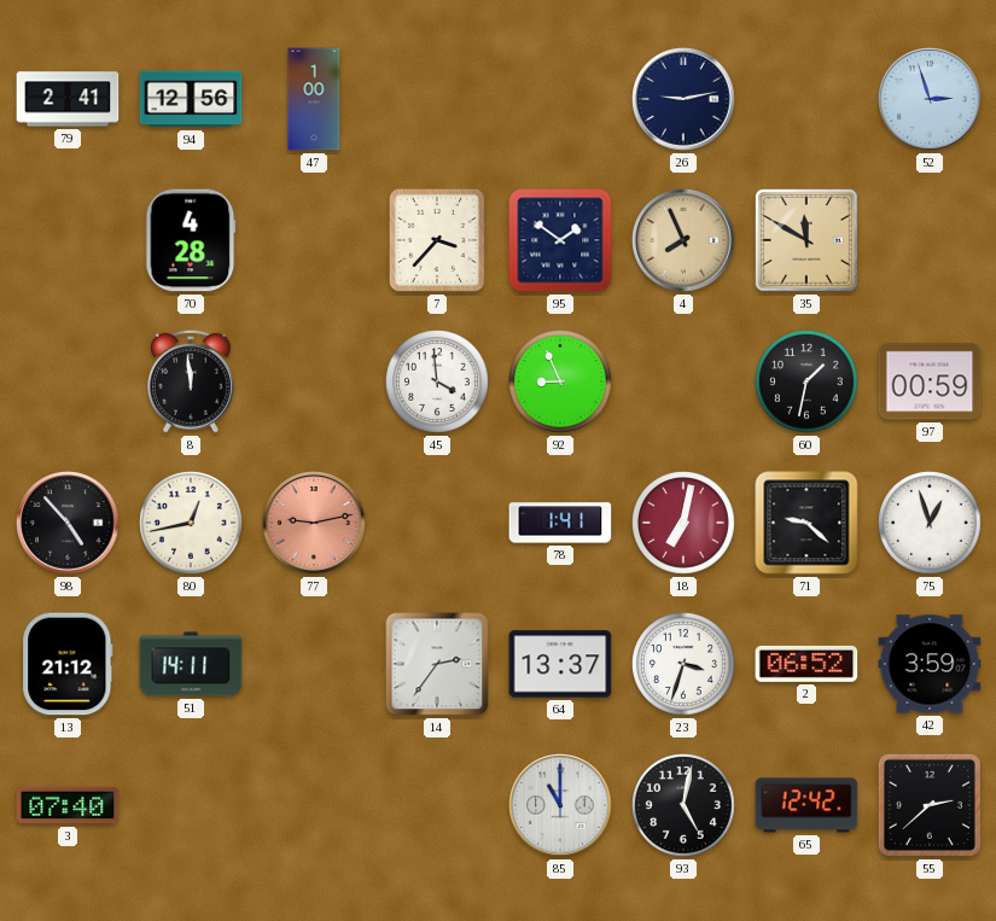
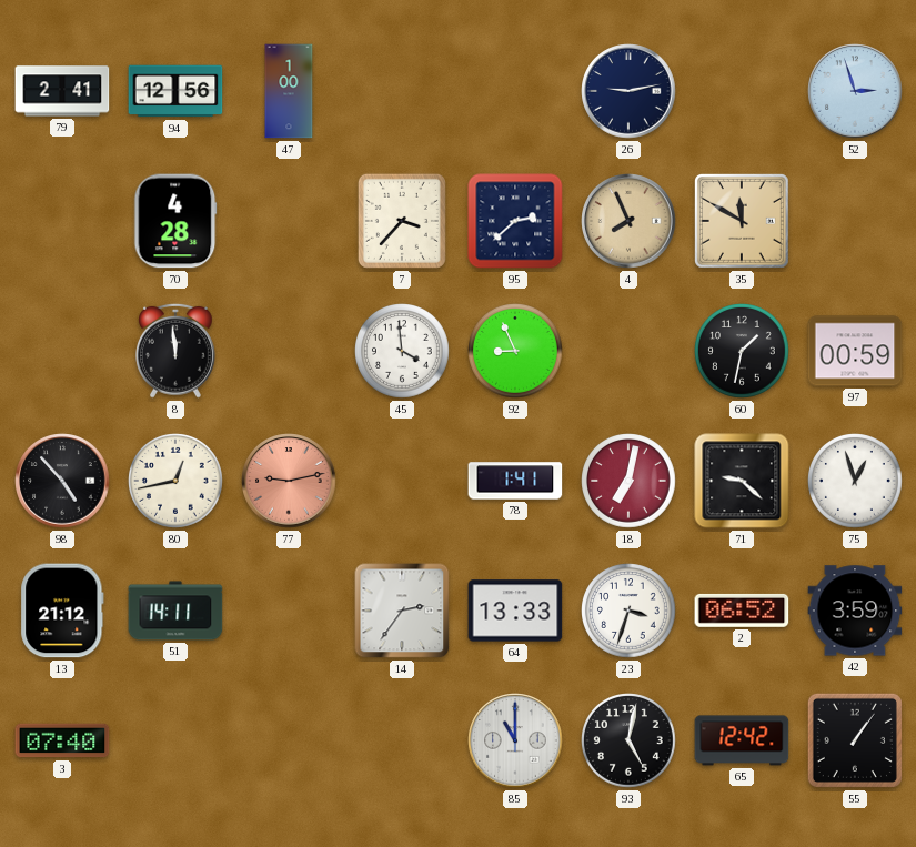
95: 1:51 -> 2:38
64: 13:37 -> 13:33
55: 2:38 -> 1:06
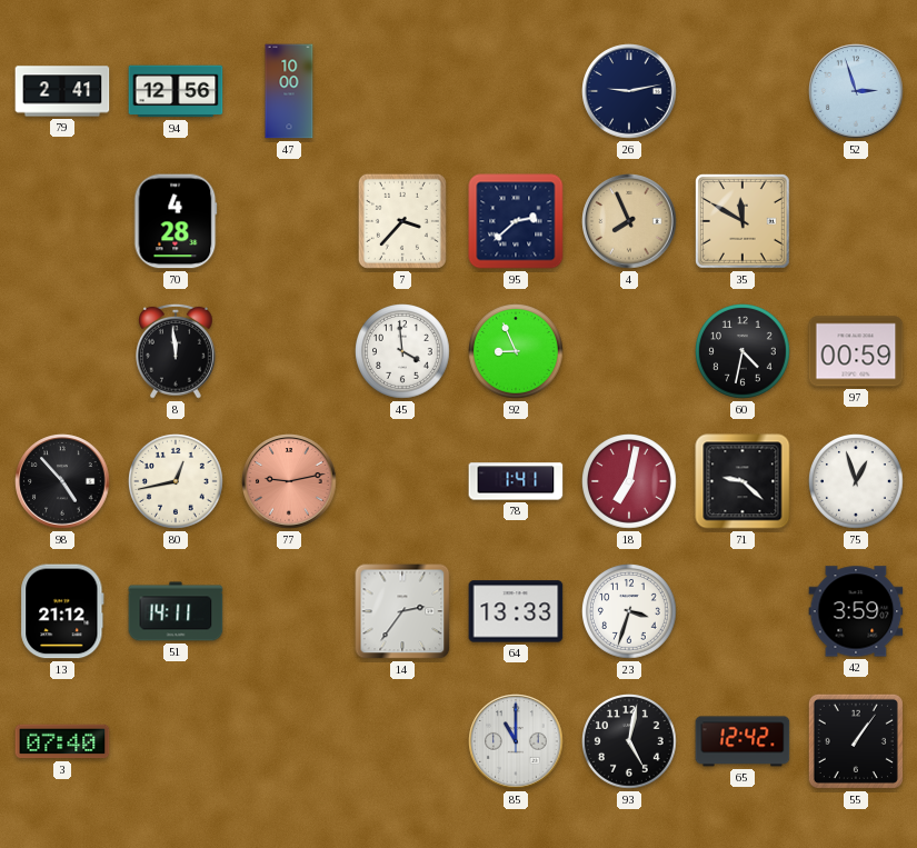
47: 1:00 -> 10:00
60: 1:32 -> 4:32
2: 06:52 -> none
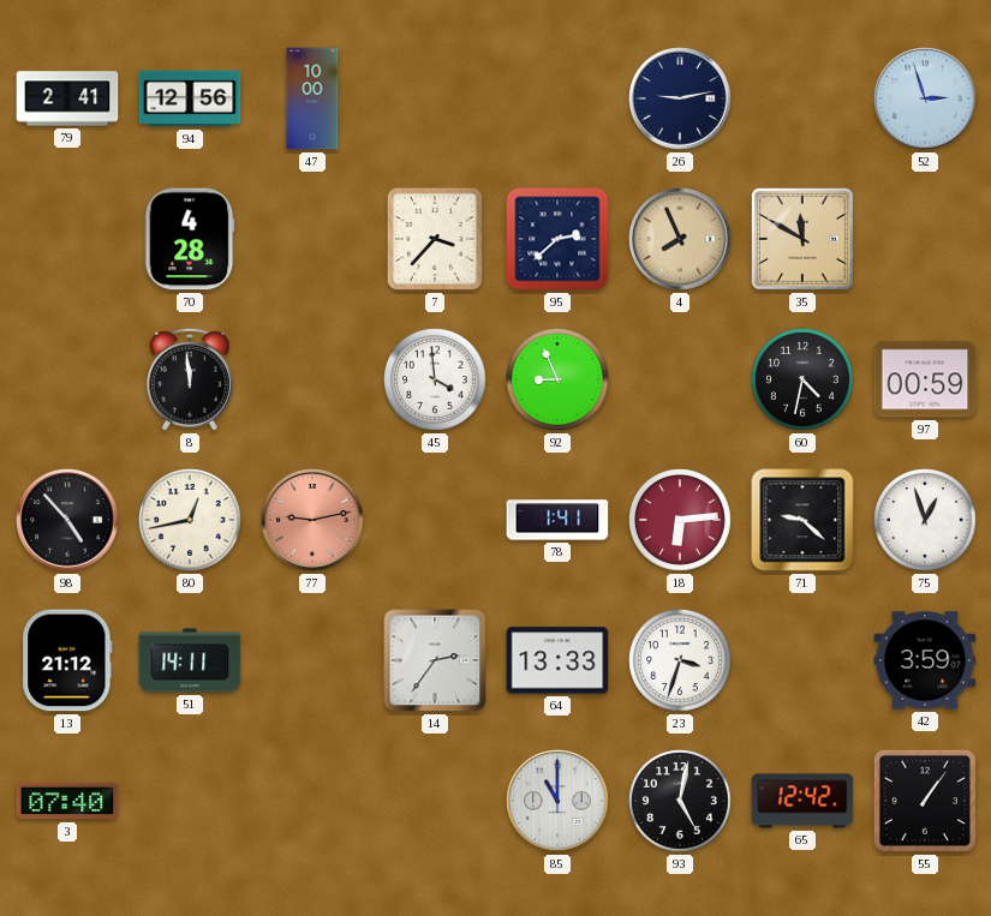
18: 7:02 -> 6:14
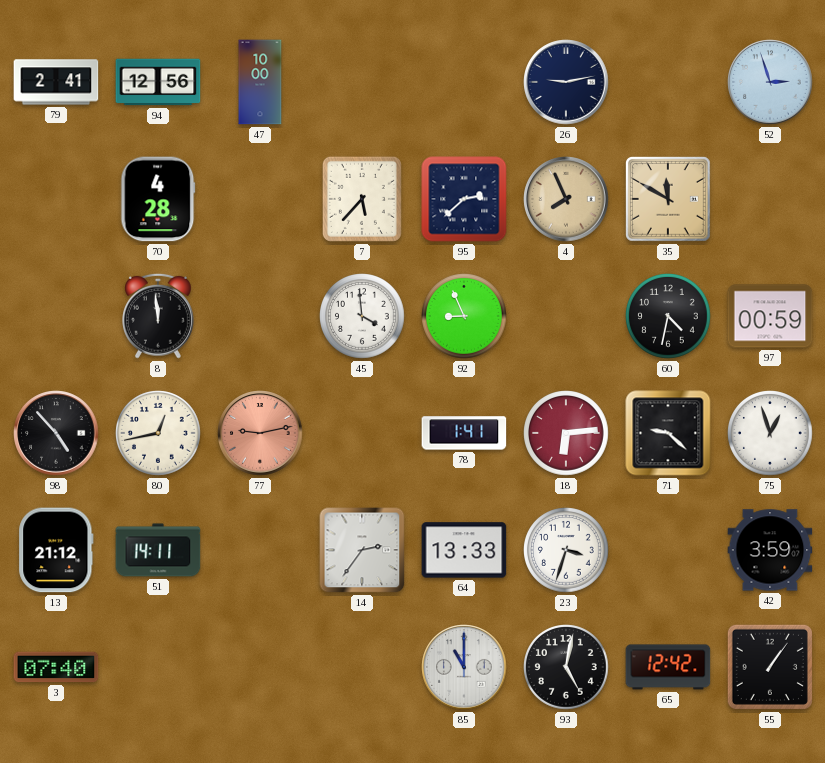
7: 3:37 -> 5:37
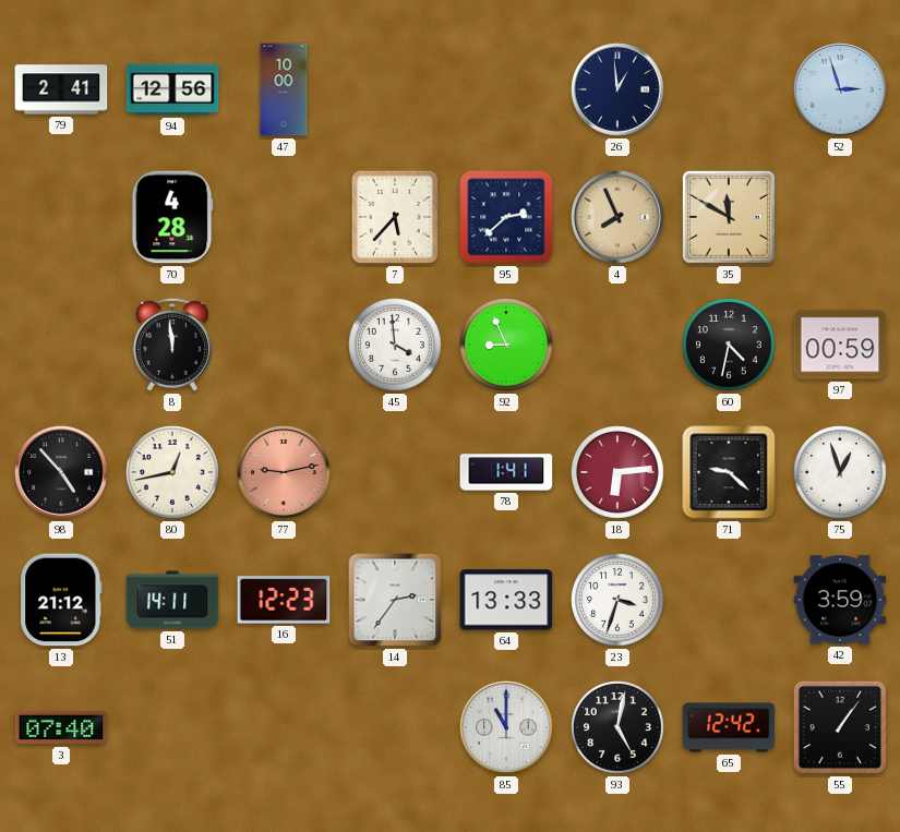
26: 9:13 -> 12:59
16: none -> 12:23
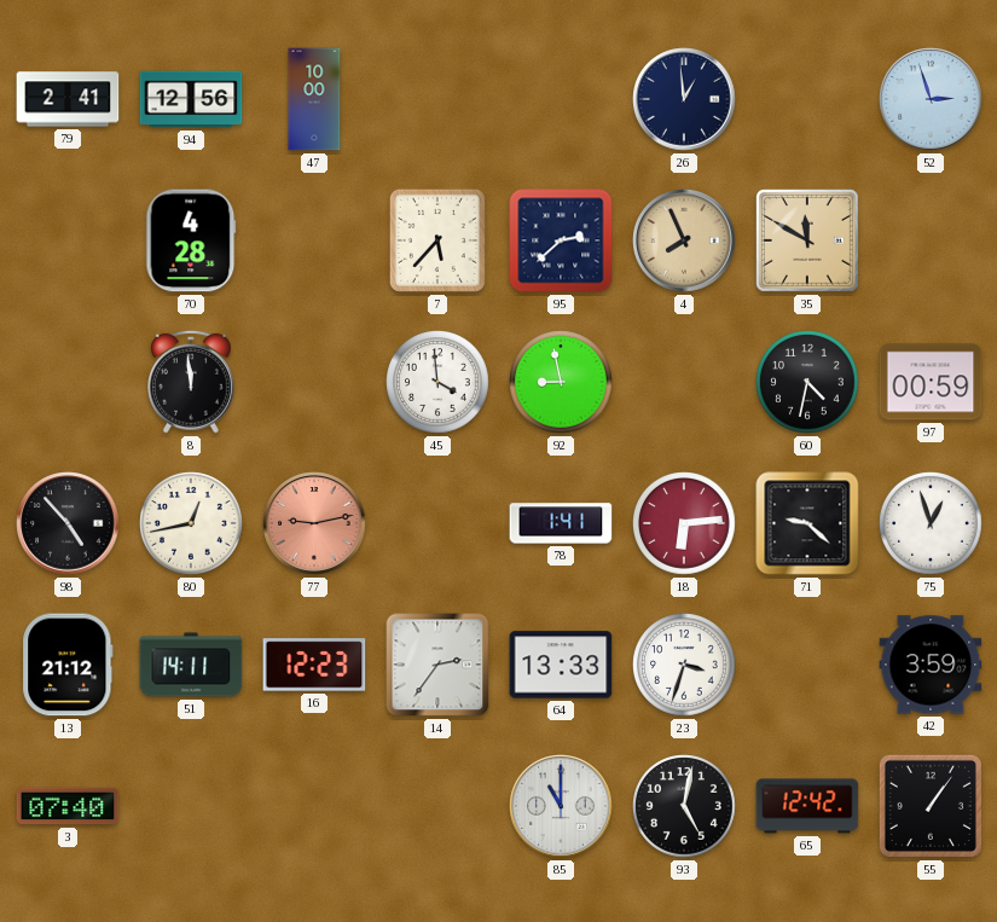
92: 8:56 -> 8:58
